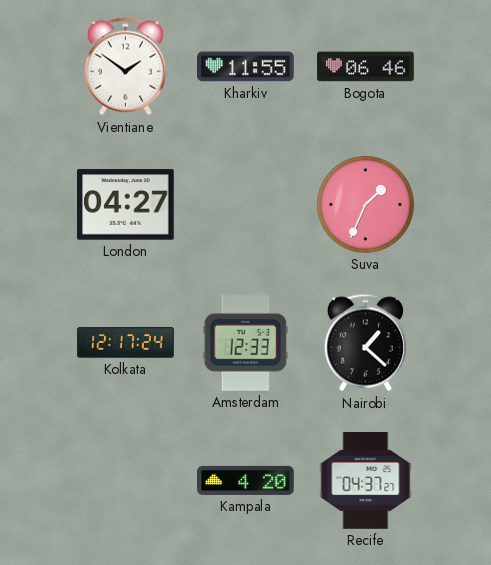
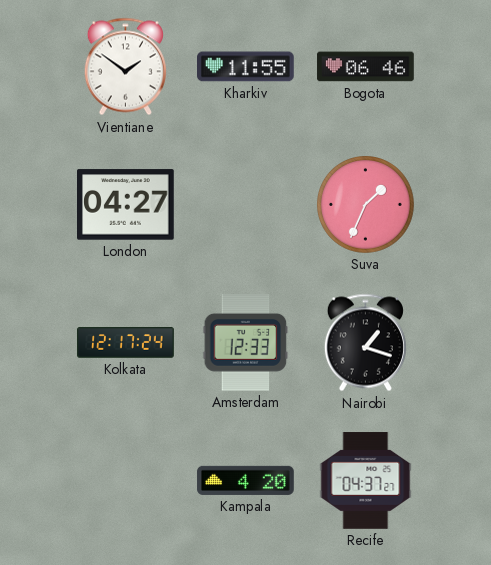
Nairobi: 1:22 -> 1:18
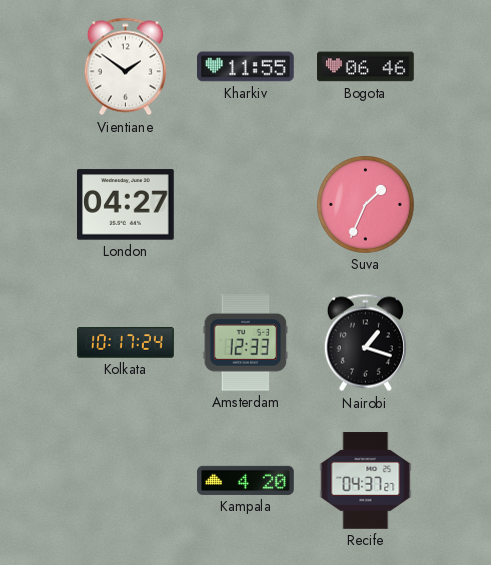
Kolkata: 12:17 -> 10:17
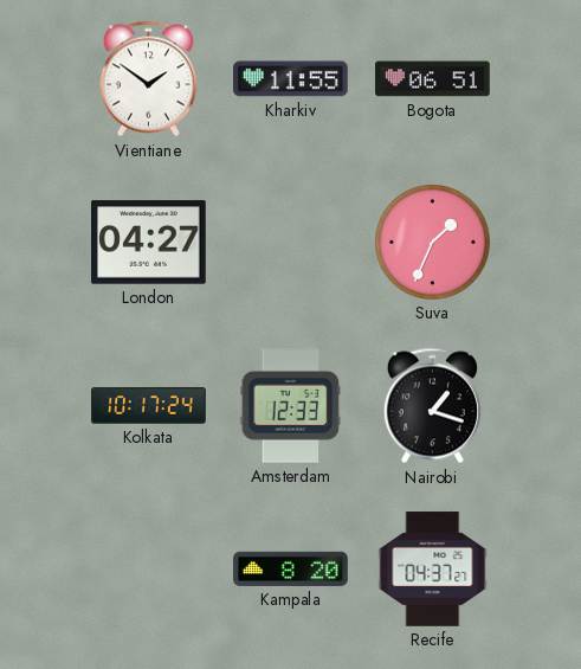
Bogota: 06:46 -> 06:51
Kampala: 4:20 -> 8:20
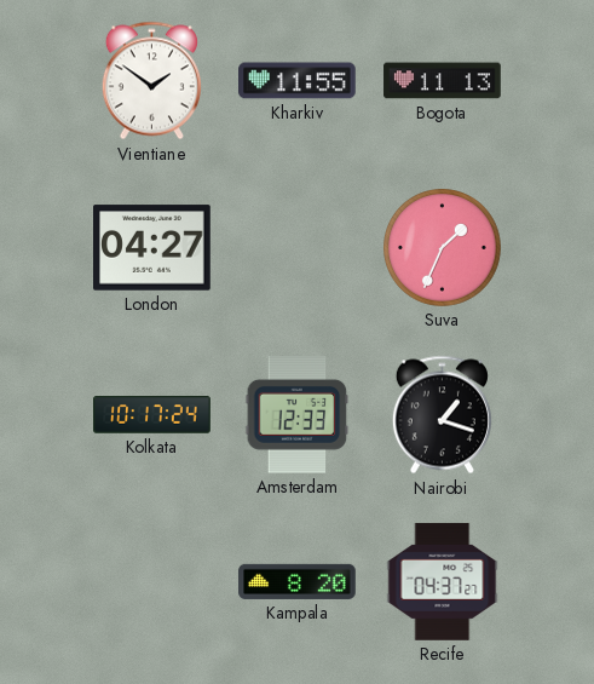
Bogota: 06:51 -> 11:13
